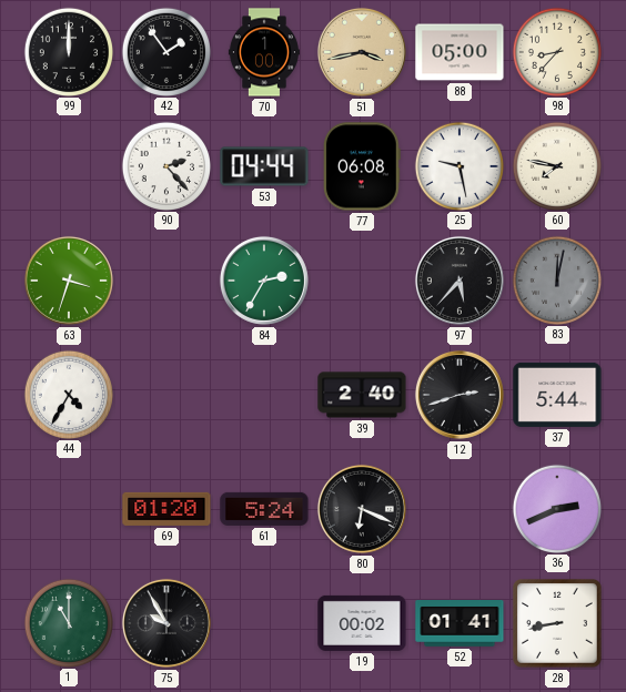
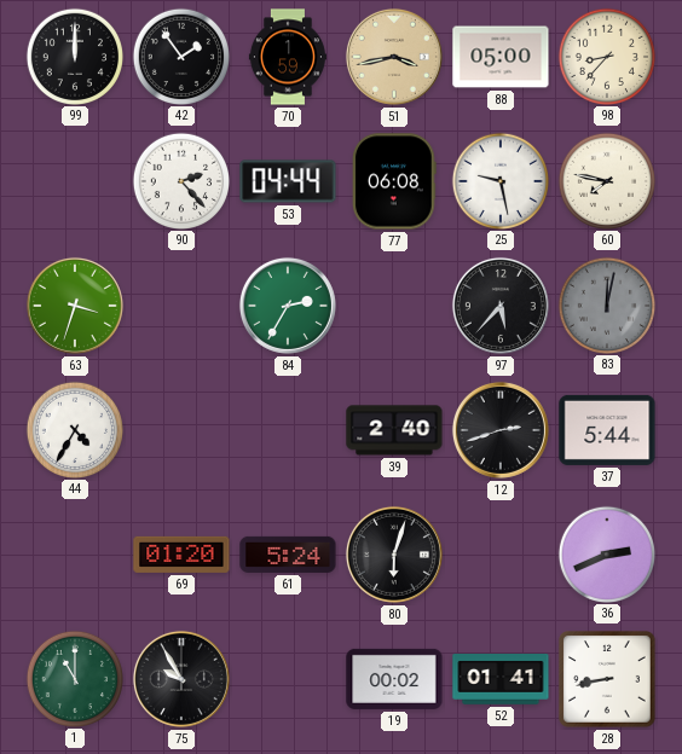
70: 1:00 -> 1:59
80: 6:19 -> 6:03
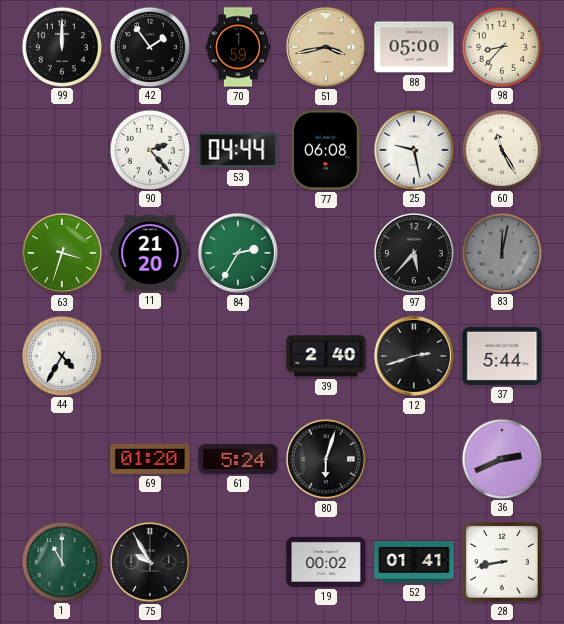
60: 7:47 -> 11:25
11: none -> 21:20
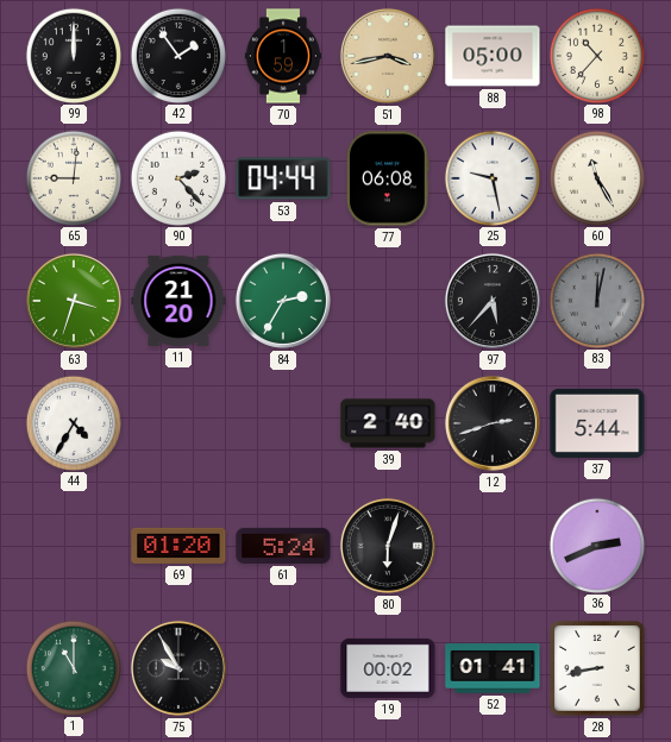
98: 8:37 -> 10:37
65: none -> 9:01
